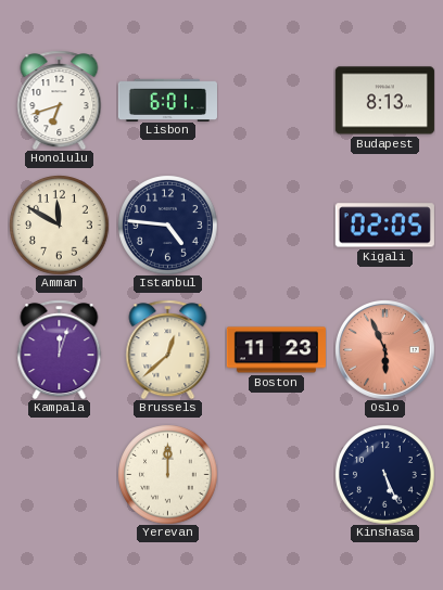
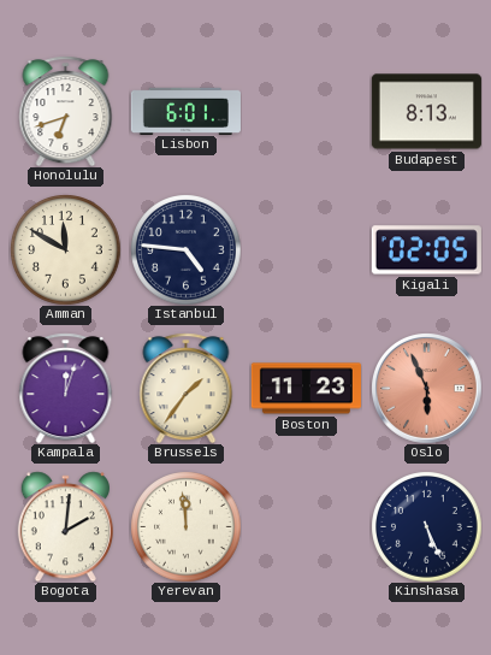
Brussels: 12:38 -> 1:36
Bogota: none -> 2:01
Yerevan: 12:00 -> 11:59
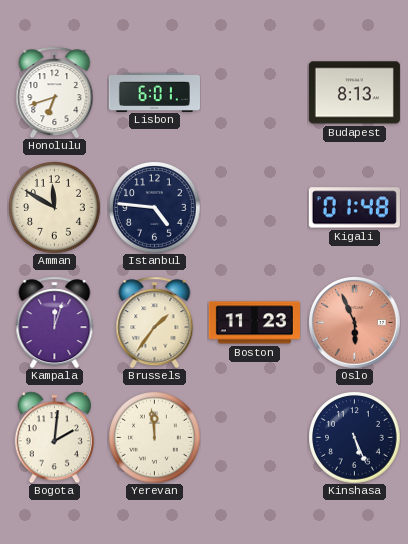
Kigali: 02:05 -> 01:48
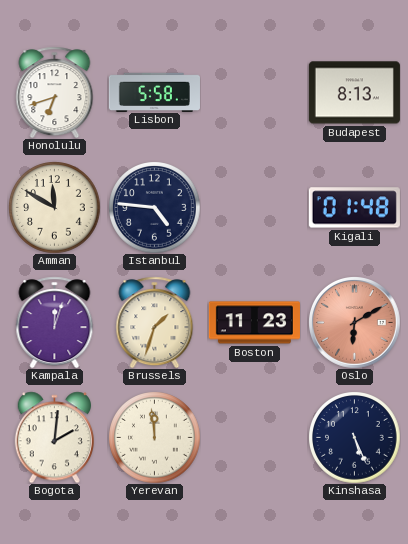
Lisbon: 6:01 -> 5:58
Brussels: 1:36 -> 1:33
Oslo: 5:56 -> 6:10
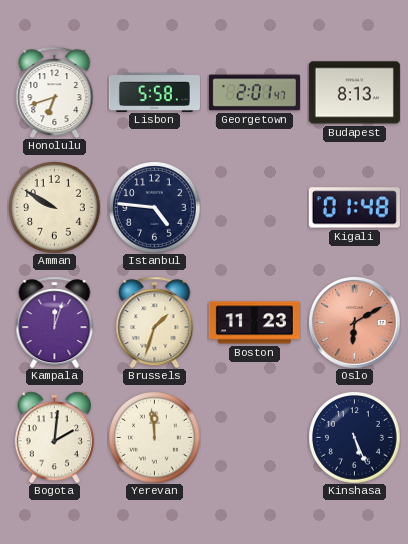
Georgetown: none -> 2:01
Amman: 11:50 -> 9:50
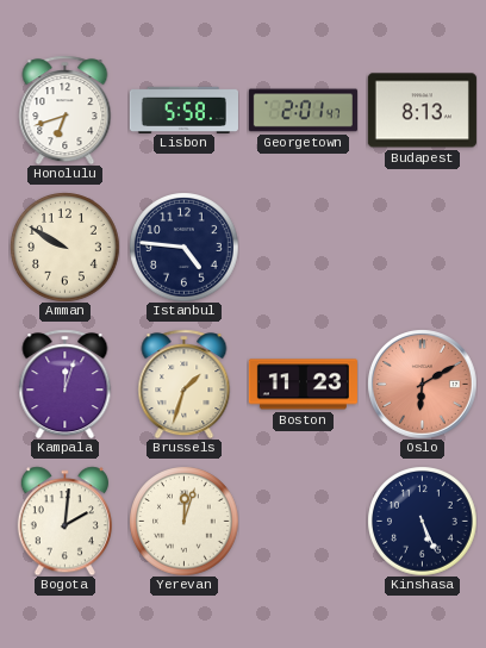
Kigali: 01:48 -> none
Yerevan: 11:59 -> 12:03
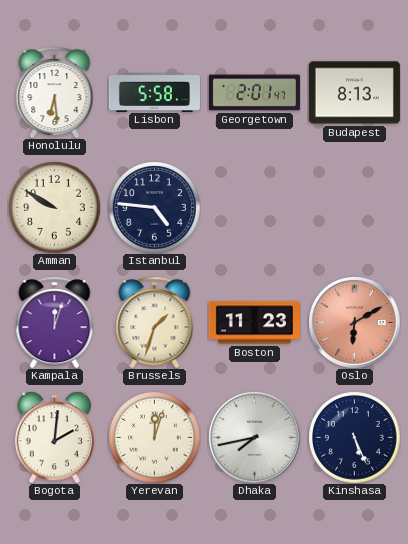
Honolulu: 6:42 -> 6:29
Dhaka: none -> 7:43
